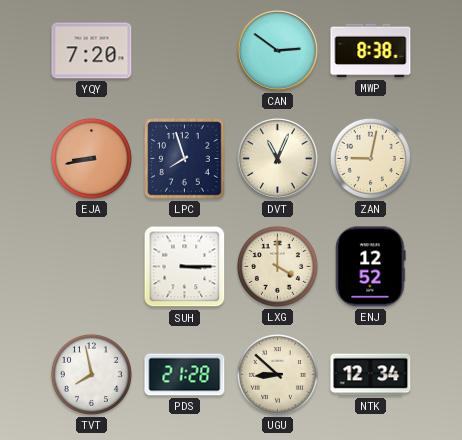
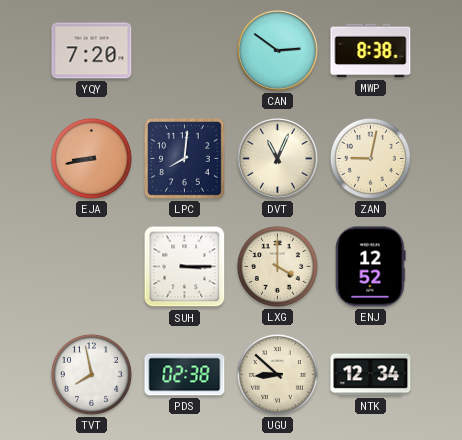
LPC: 7:57 -> 8:01
PDS: 21:28 -> 02:38
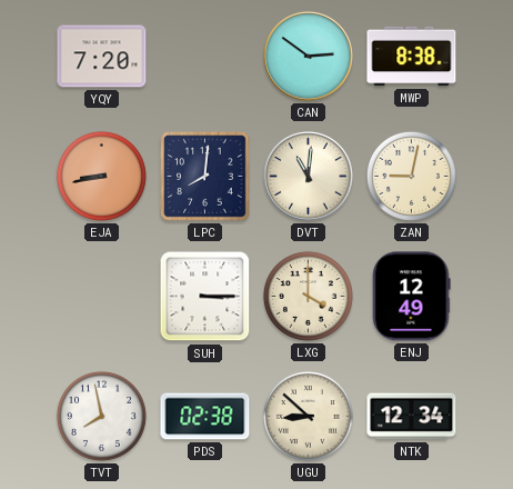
DVT: 11:04 -> 11:01
ENJ: 12:52 -> 12:49
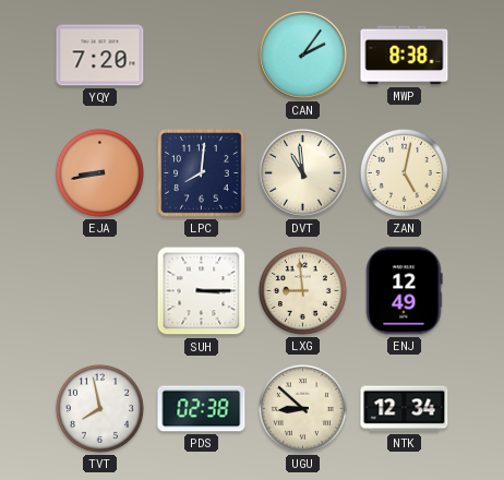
CAN: 2:51 -> 2:06
DVT: 11:01 -> 10:59
ZAN: 9:02 -> 5:02
LXG: 4:00 -> 8:59
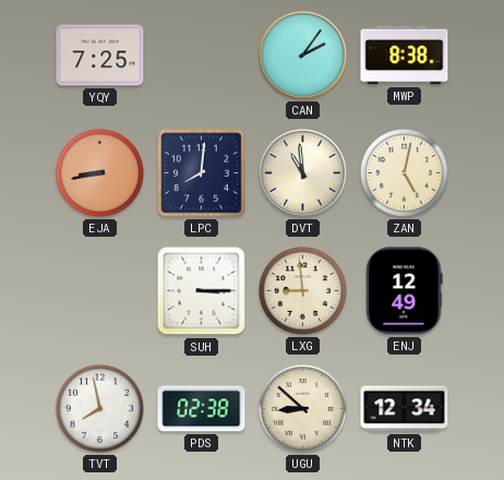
YQY: 7:20 -> 7:25
